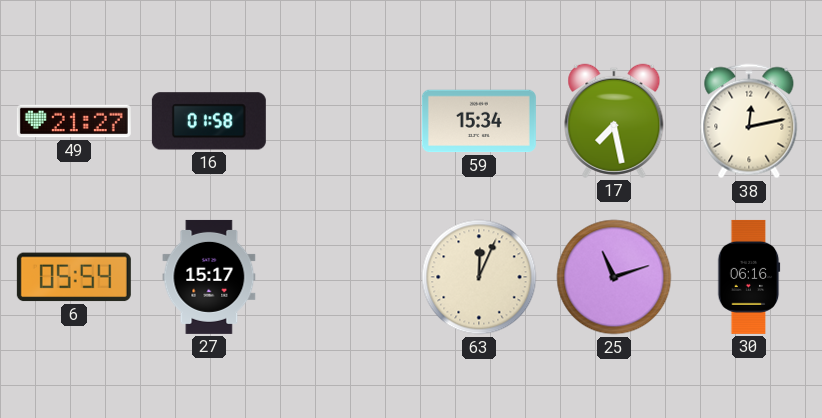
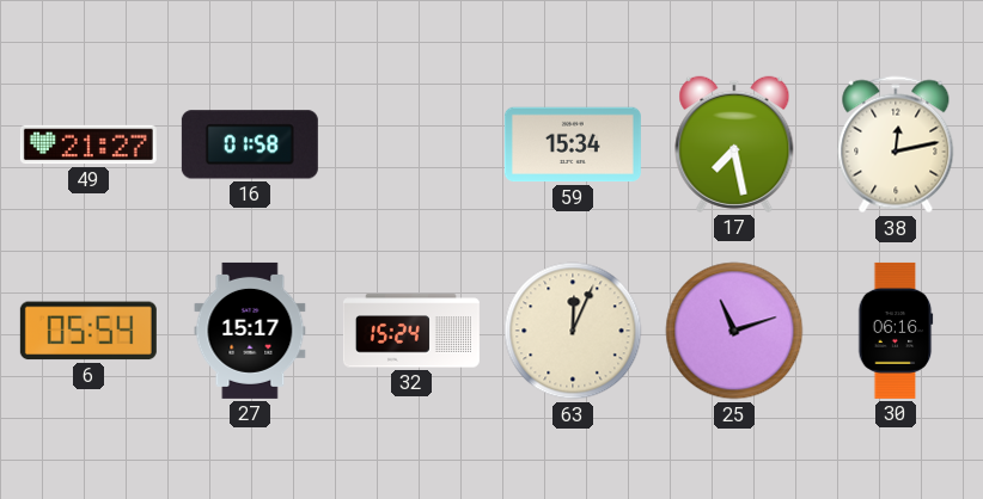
32: none -> 15:24
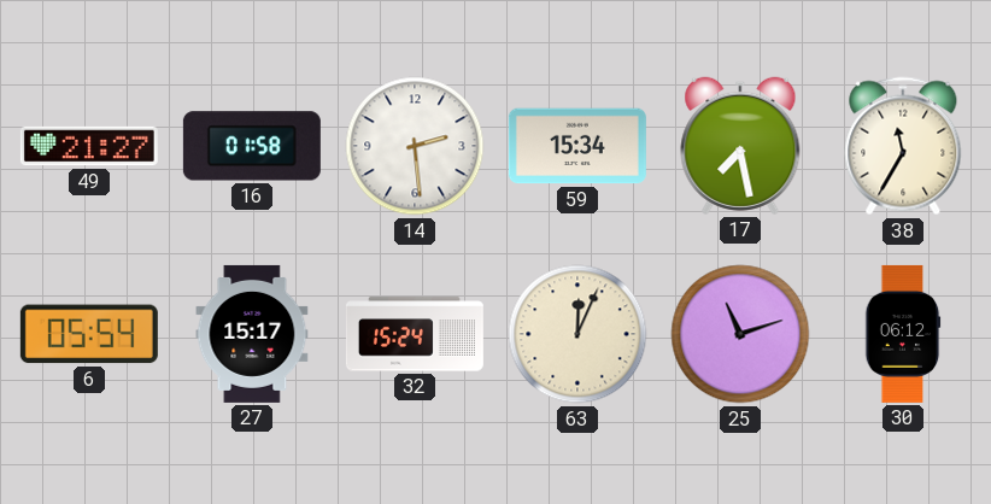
14: none -> 2:29
38: 12:13 -> 11:35
30: 06:16 -> 06:12
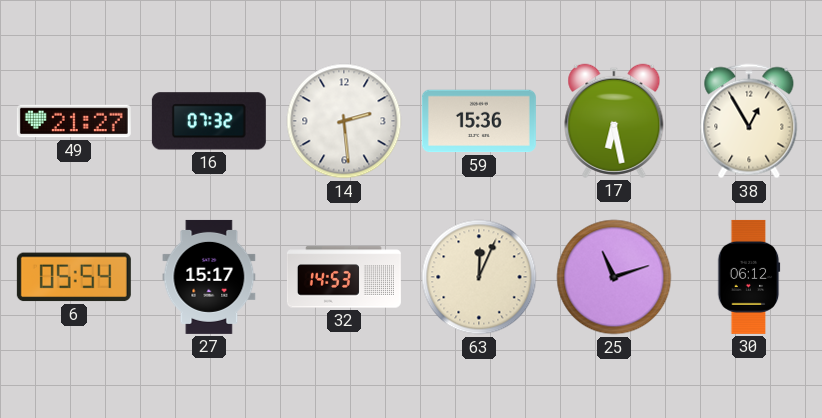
16: 01:58 -> 07:32
59: 15:34 -> 15:36
17: 7:28 -> 6:28
38: 11:35 -> 12:55
32: 15:24 -> 14:53
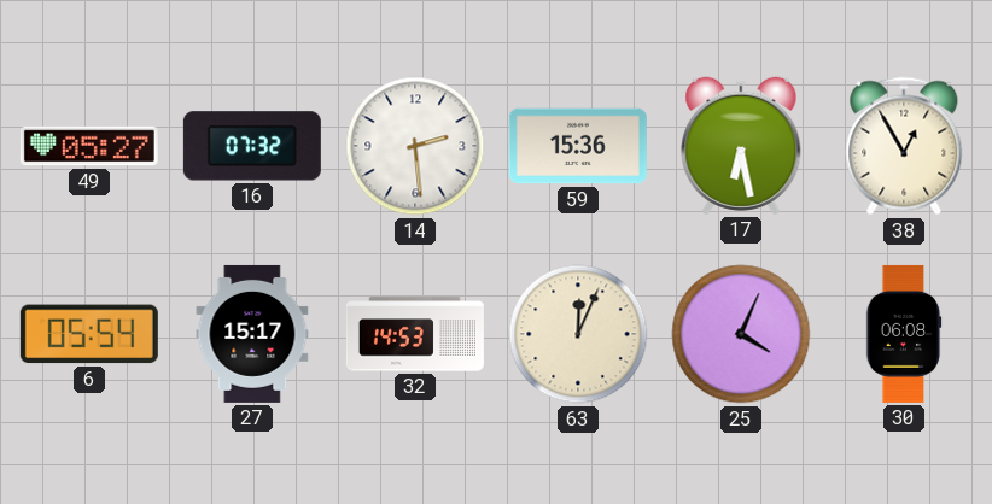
49: 21:27 -> 05:27
25: 11:12 -> 4:04
30: 06:12 -> 06:08
